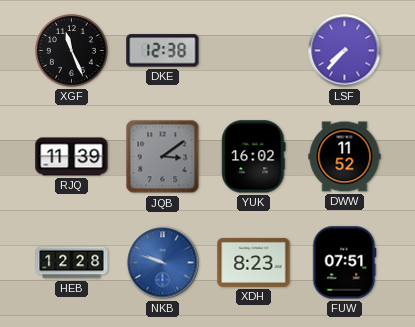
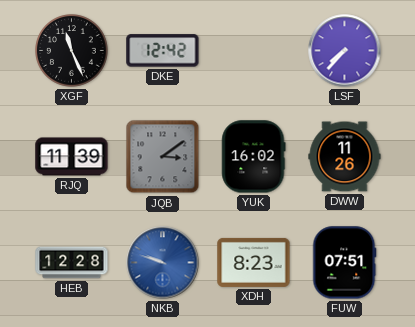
DKE: 12:38 -> 12:42
DWW: 11:52 -> 11:26
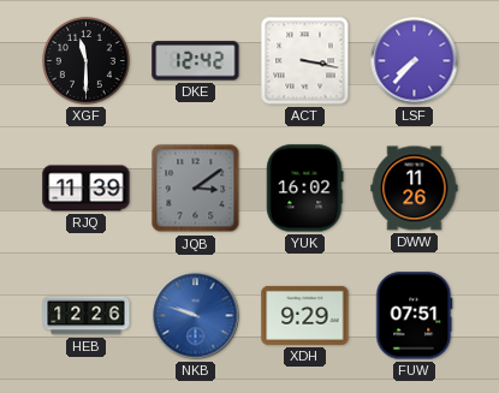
XGF: 11:26 -> 11:30
ACT: none -> 3:17
HEB: 12:28 -> 12:26
XDH: 8:23 -> 9:29
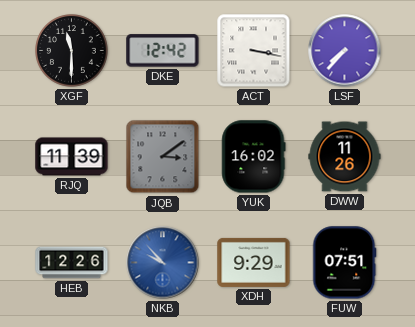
NKB: 9:48 -> 9:53
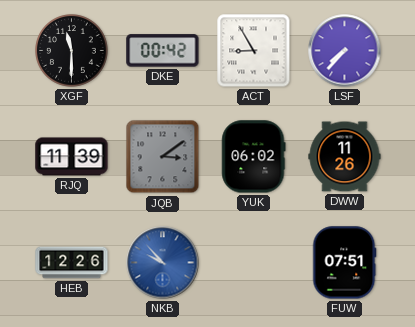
DKE: 12:42 -> 00:42
ACT: 3:17 -> 8:55
YUK: 16:02 -> 06:02
XDH: 9:29 -> none
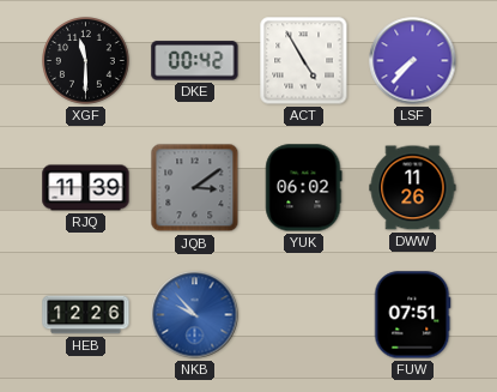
ACT: 8:55 -> 4:55
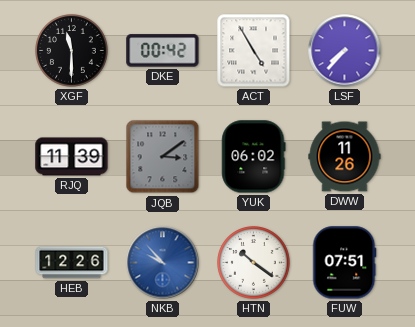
HTN: none -> 10:21
